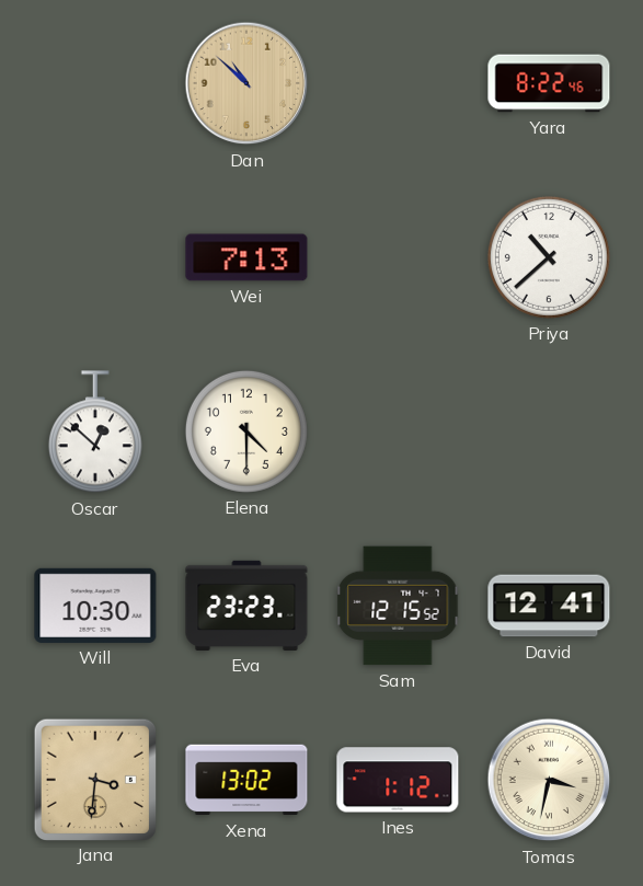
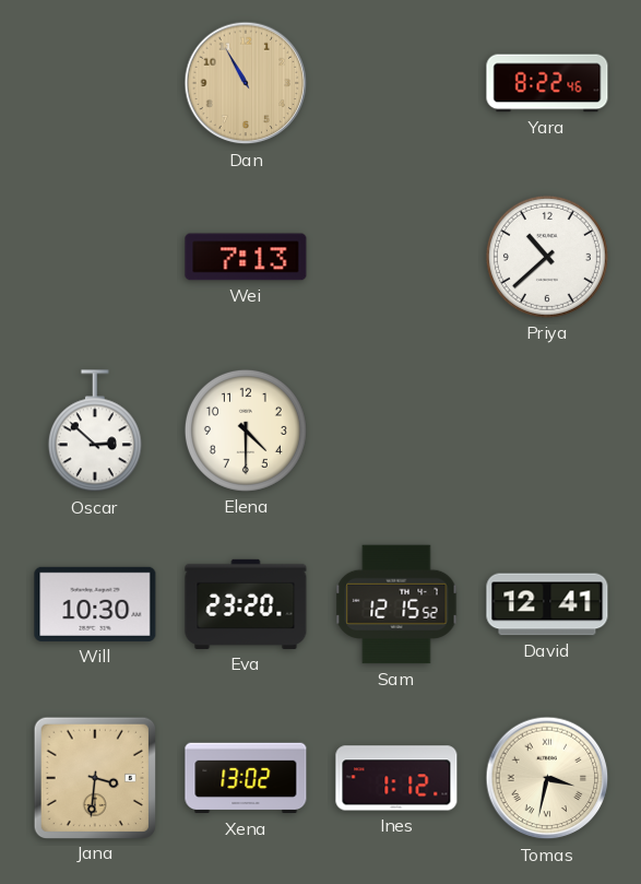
Dan: 10:52 -> 10:55
Oscar: 12:52 -> 2:52
Eva: 23:23 -> 23:20
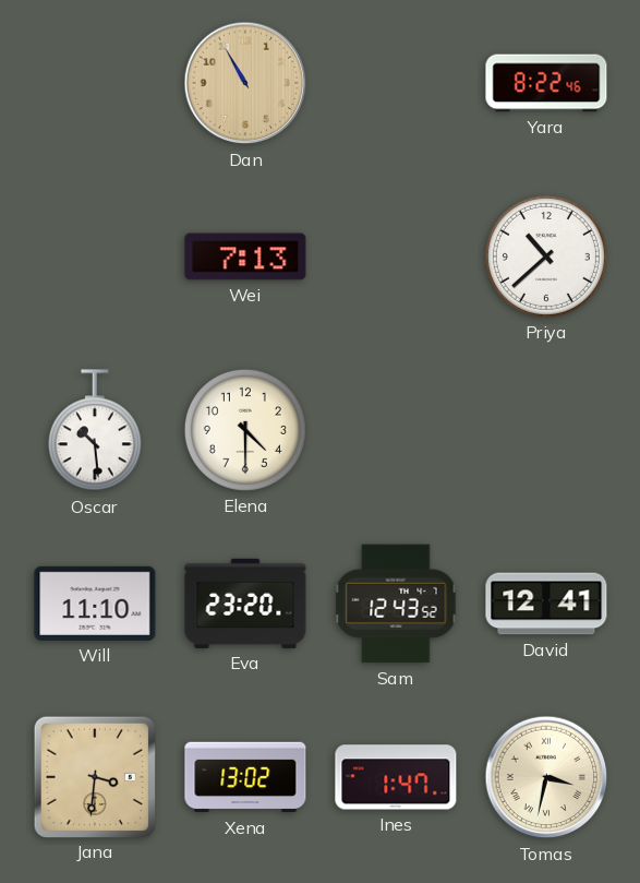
Oscar: 2:52 -> 10:29
Will: 10:30 -> 11:10
Sam: 12:15 -> 12:43
Ines: 1:12 -> 1:47
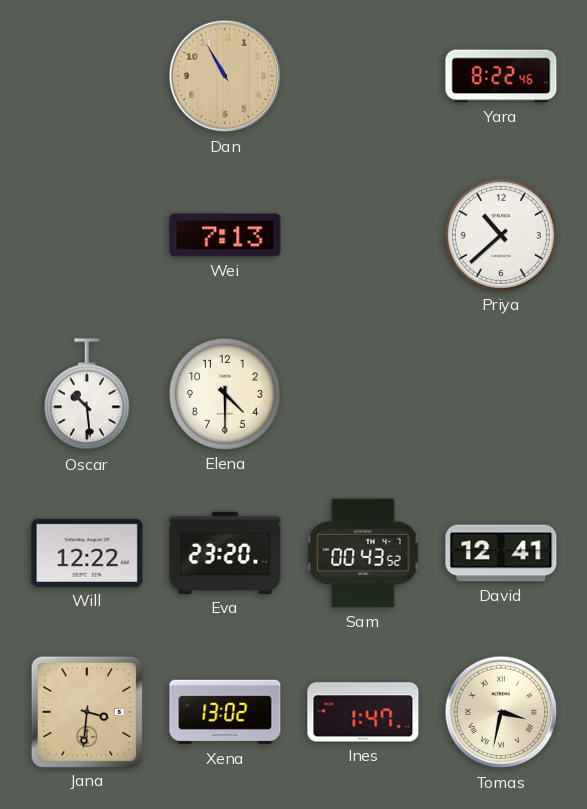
Will: 11:10 -> 12:22
Sam: 12:43 -> 00:43
